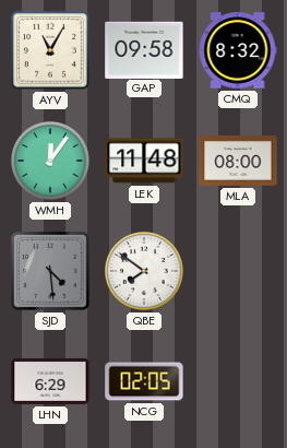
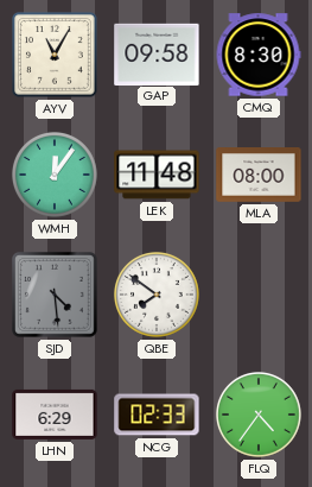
CMQ: 8:32 -> 8:30
NCG: 02:05 -> 02:33
FLQ: none -> 4:36
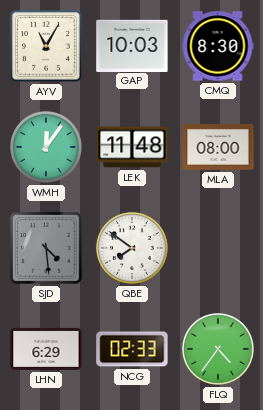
GAP: 09:58 -> 10:03
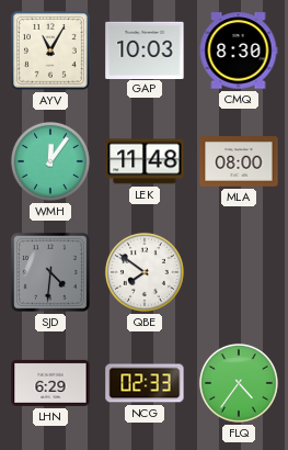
SJD: 4:29 -> 4:31
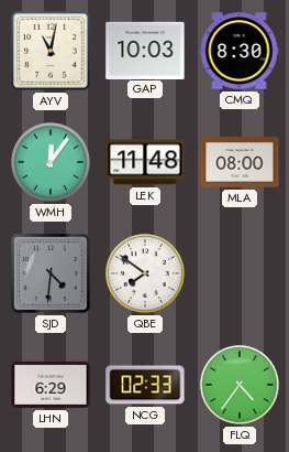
AYV: 11:05 -> 11:02
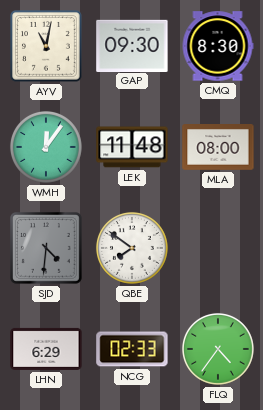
GAP: 10:03 -> 09:30
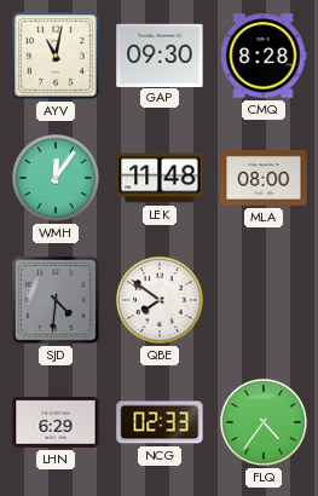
CMQ: 8:30 -> 8:28
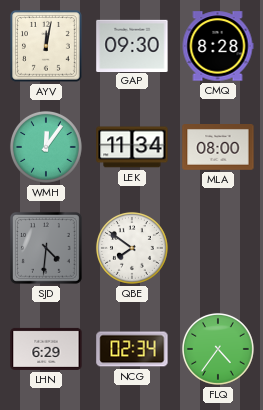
AYV: 11:02 -> 12:02
LEK: 11:48 -> 11:34
NCG: 02:33 -> 02:34
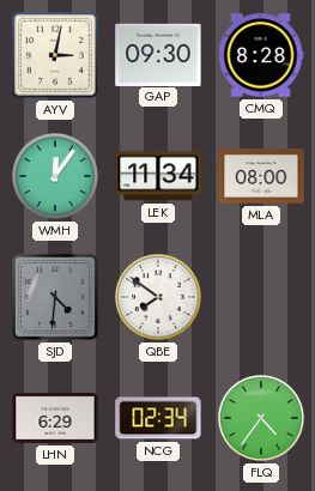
AYV: 12:02 -> 3:02
